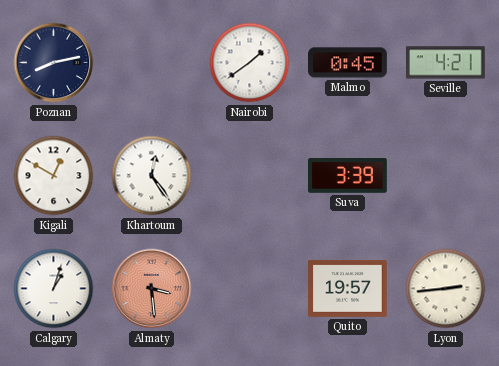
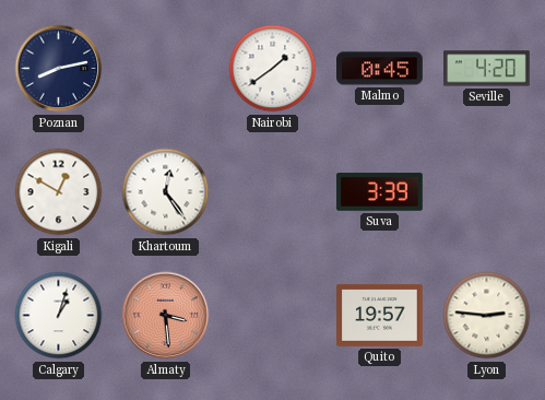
Seville: 4:21 -> 4:20
Lyon: 2:44 -> 2:46
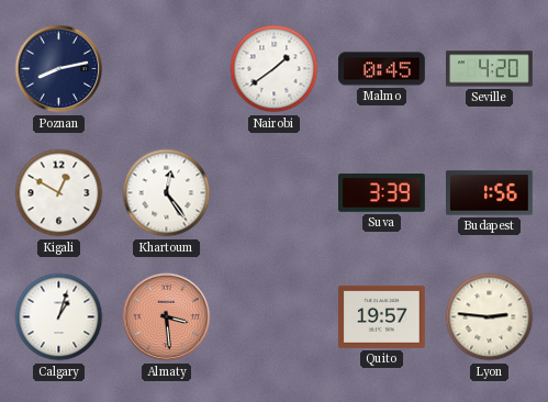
Budapest: none -> 1:56
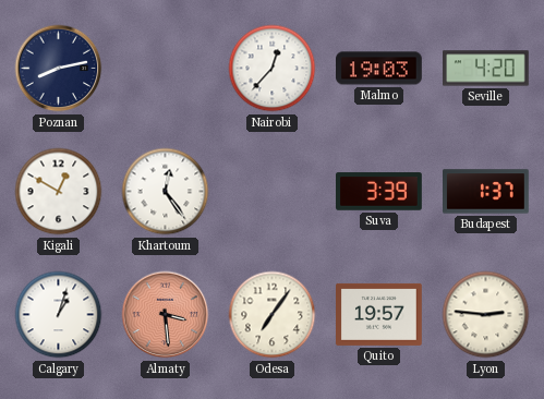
Nairobi: 1:39 -> 12:37
Malmo: 0:45 -> 19:03
Budapest: 1:56 -> 1:37
Odesa: none -> 7:06
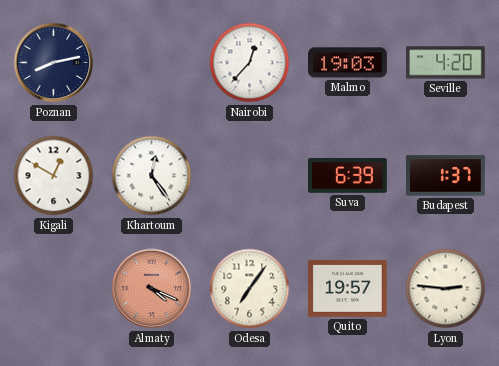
Suva: 3:39 -> 6:39
Calgary: 1:03 -> none
Almaty: 3:29 -> 4:19
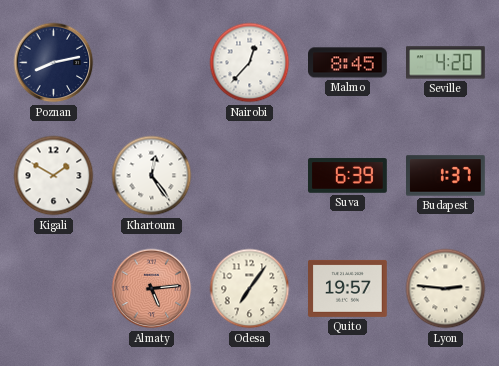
Malmo: 19:03 -> 8:45
Kigali: 12:50 -> 1:50
Almaty: 4:19 -> 5:14
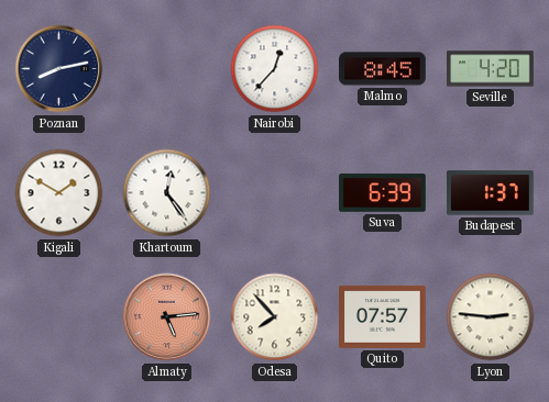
Odesa: 7:06 -> 7:53
Quito: 19:57 -> 07:57
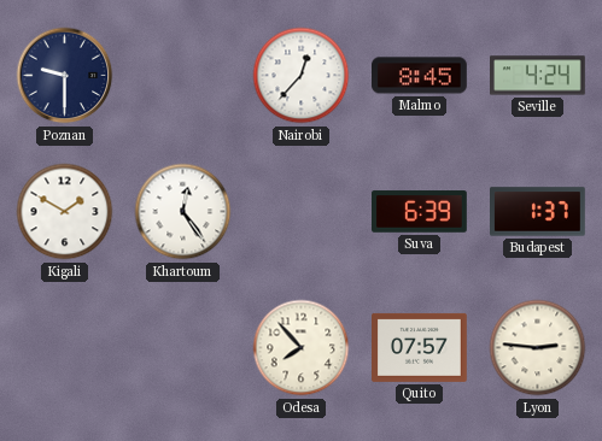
Poznan: 8:13 -> 9:30
Seville: 4:20 -> 4:24
Almaty: 5:14 -> none
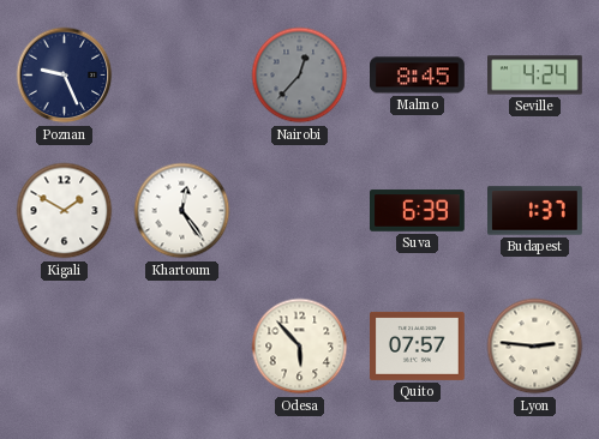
Poznan: 9:30 -> 9:26
Nairobi dial: white -> grey
Odesa: 7:53 -> 5:53
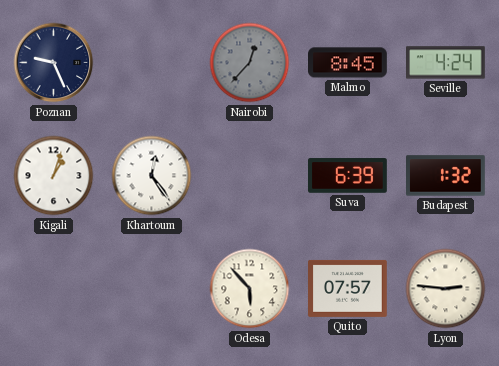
Kigali: 1:50 -> 1:03
Budapest: 1:37 -> 1:32
